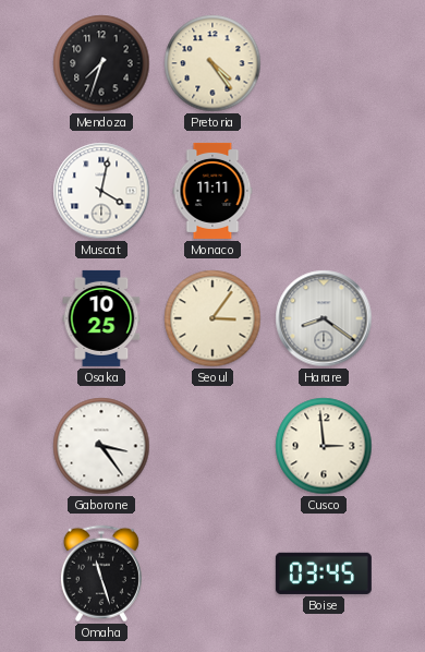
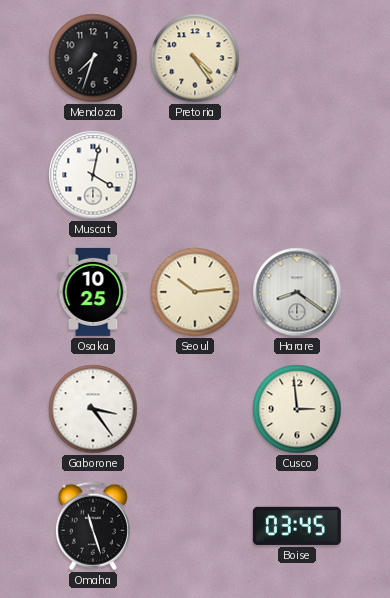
Monaco: 11:11 -> none
Seoul: 3:06 -> 10:14
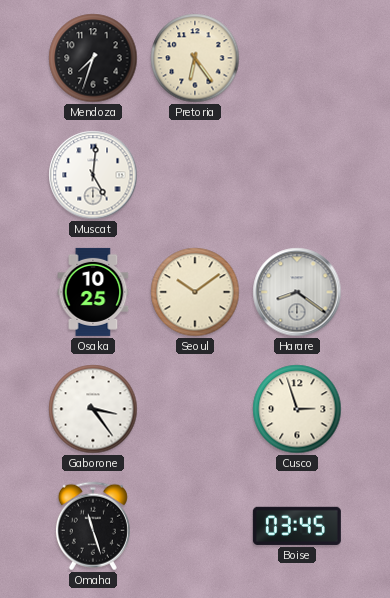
Pretoria: 4:24 -> 6:24
Muscat: 4:02 -> 5:01
Seoul: 10:14 -> 10:09
Cusco: 2:59 -> 2:57
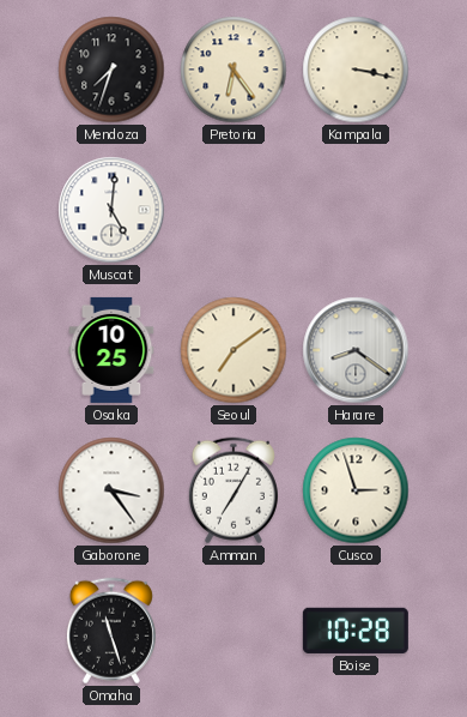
Kampala: none -> 3:17
Seoul: 10:09 -> 7:09
Amman: none -> 7:05
Boise: 03:45 -> 10:28
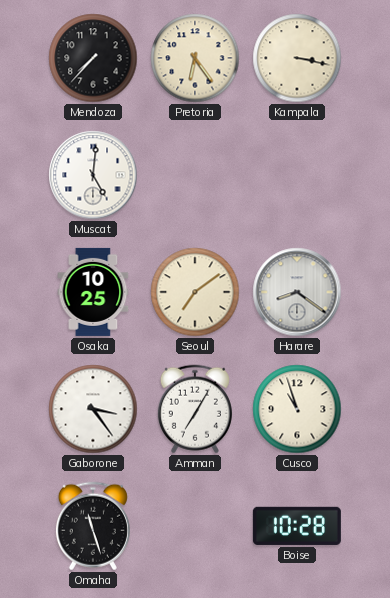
Mendoza: 7:33 -> 7:37
Cusco: 2:57 -> 10:57
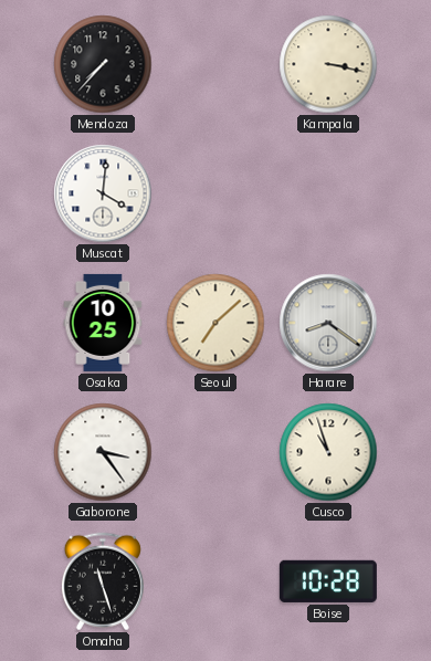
Pretoria: 6:24 -> none
Muscat: 5:01 -> 4:01
Seoul: 7:09 -> 7:08
Amman: 7:05 -> none
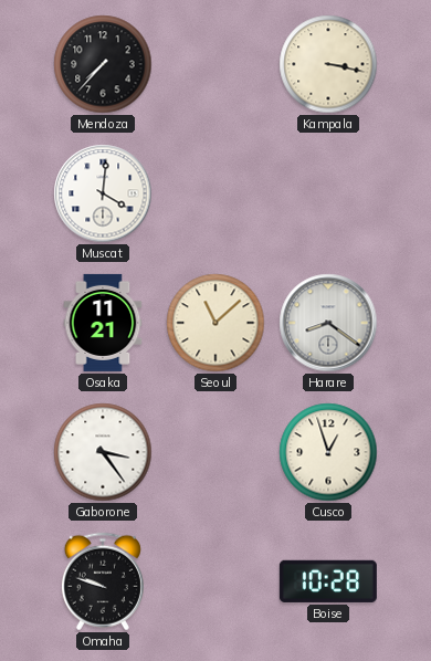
Osaka: 10:25 -> 11:21
Seoul: 7:08 -> 11:08
Cusco: 10:57 -> 12:57
Omaha: 11:27 -> 9:48
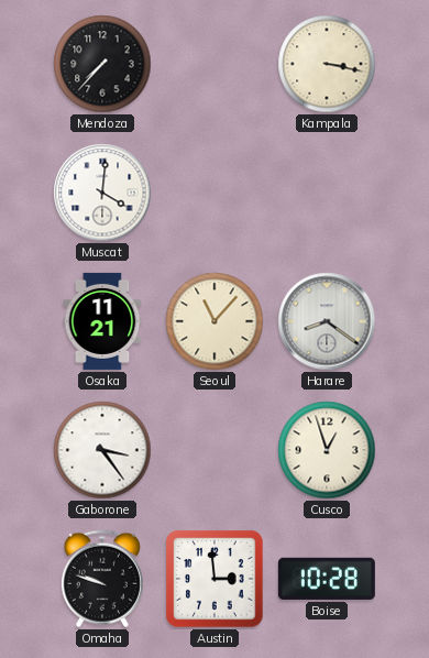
Seoul: 11:08 -> 11:07
Austin: none -> 2:59
